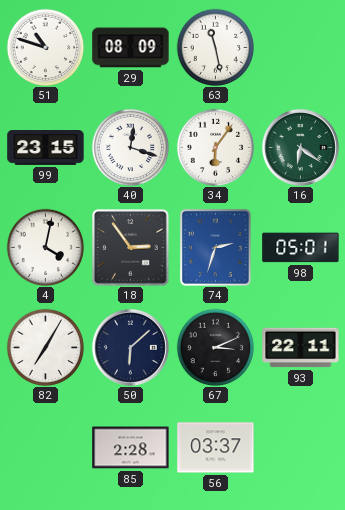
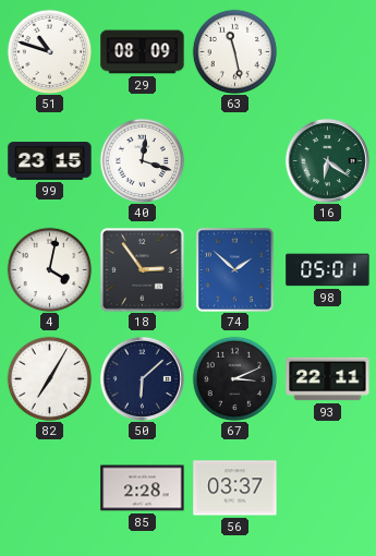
34: 6:06 -> none
74: 2:33 -> 1:52
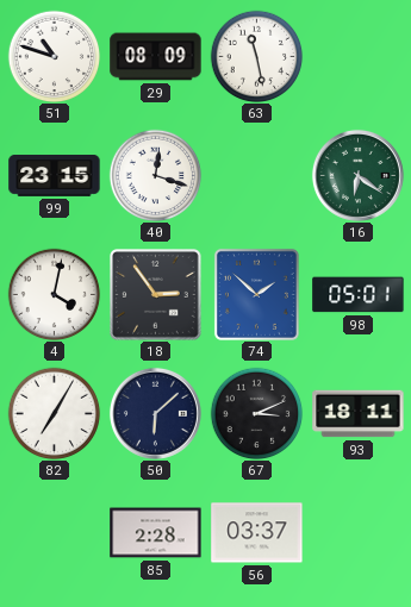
93: 22:11 -> 18:11
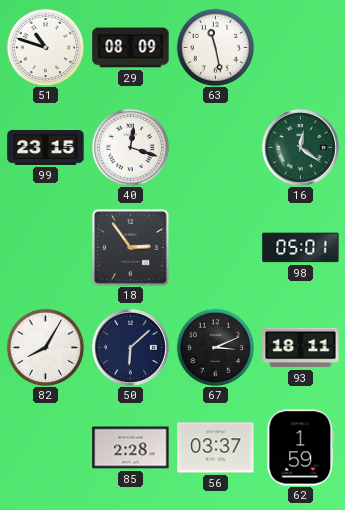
16: 6:21 -> 12:21
4: 4:02 -> none
74: 1:52 -> none
82: 7:05 -> 8:05
62: none -> 1:59
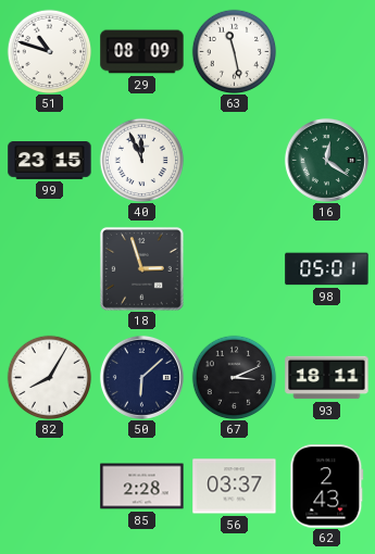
40: 12:18 -> 11:56
18: 2:54 -> 2:57
62: 1:59 -> 2:43
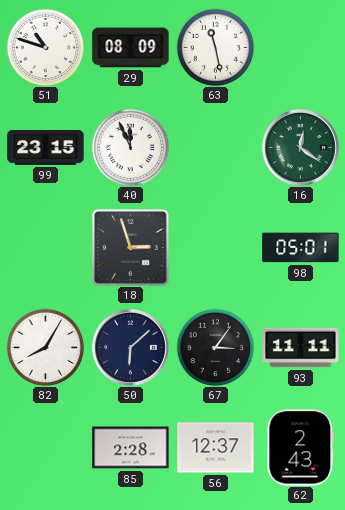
67: 3:11 -> 3:06
93: 18:11 -> 11:11
56: 03:37 -> 12:37
